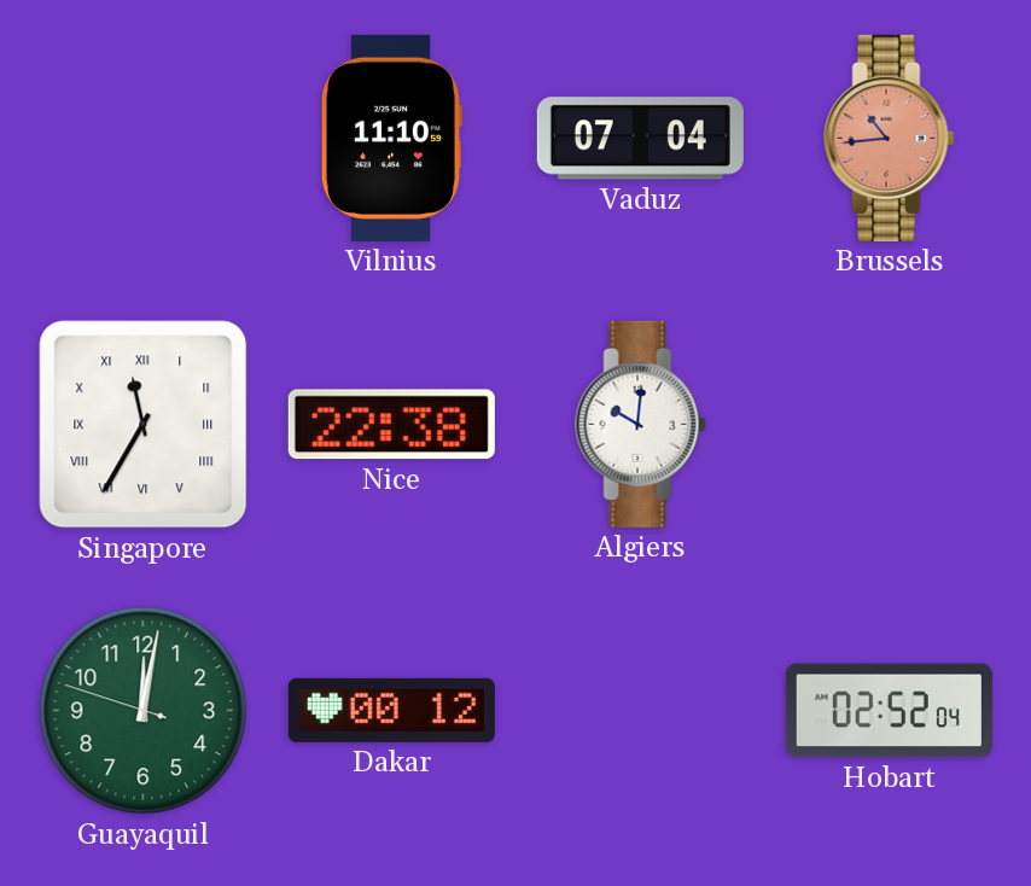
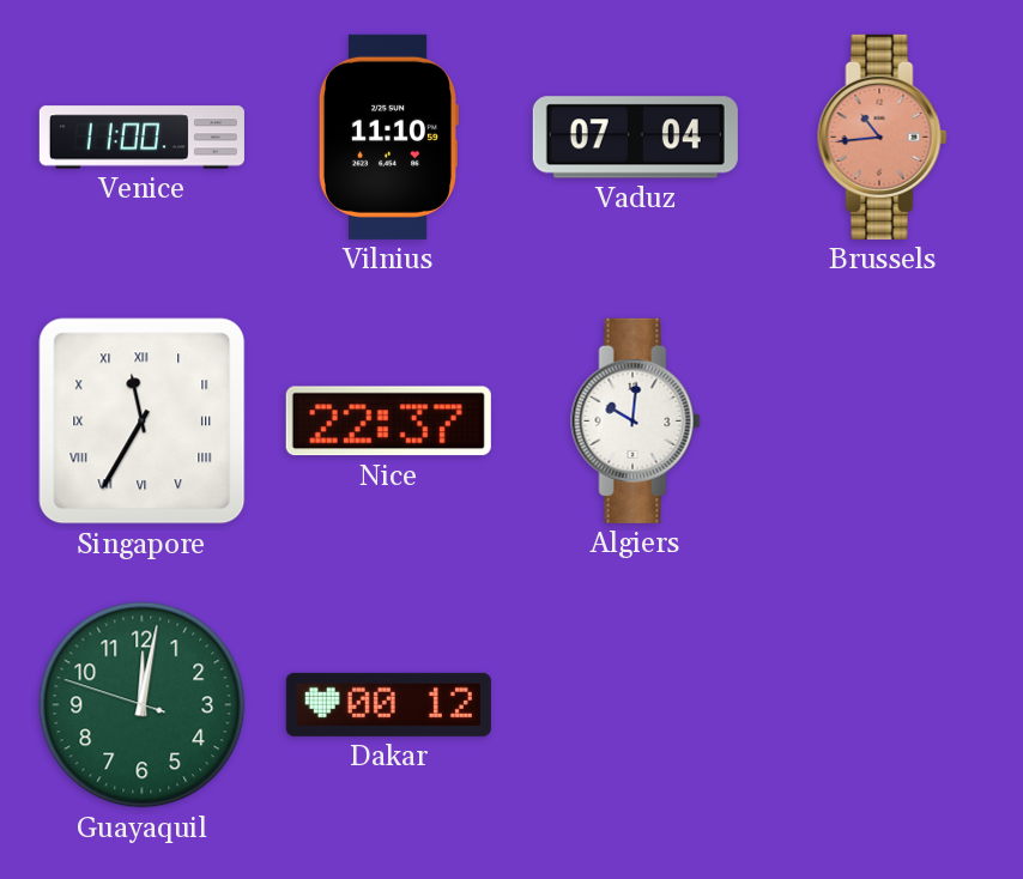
Venice: none -> 11:00
Nice: 22:38 -> 22:37
Hobart: 02:52 -> none
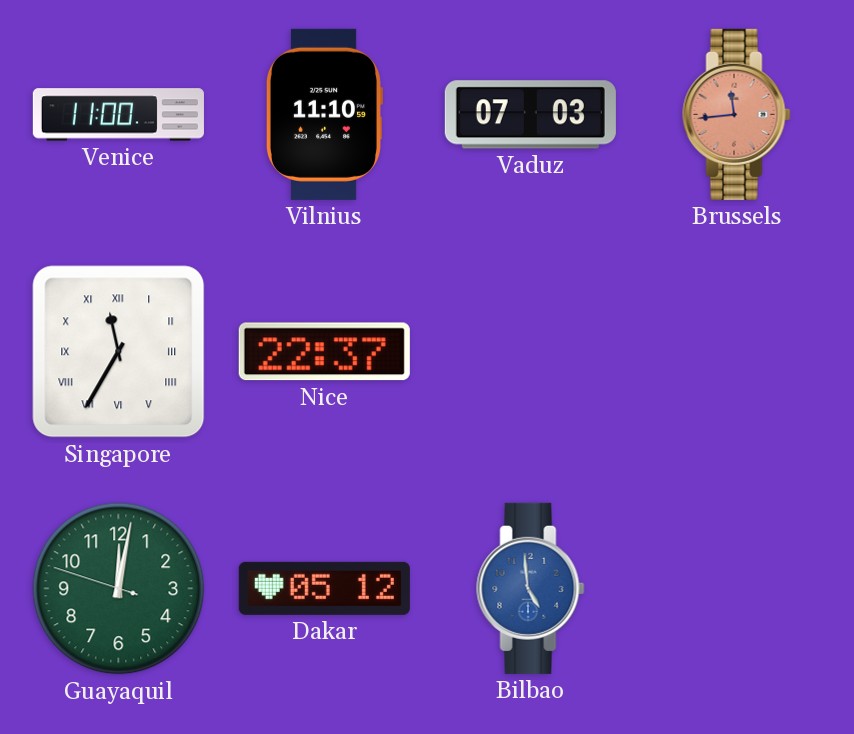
Vaduz: 07:04 -> 07:03
Brussels: 10:44 -> 11:44
Algiers: 10:01 -> none
Dakar: 00:12 -> 05:12
Bilbao: none -> 4:59
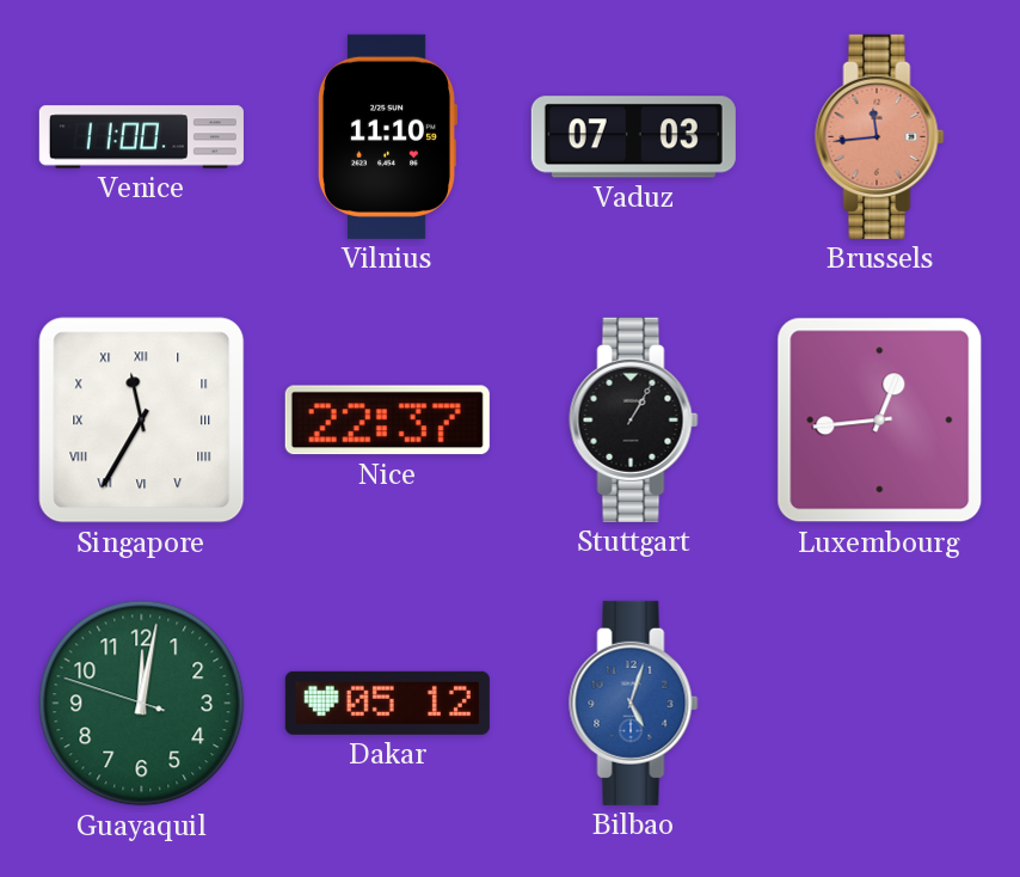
Stuttgart: none -> 1:05
Luxembourg: none -> 12:44
Bilbao: 4:59 -> 5:03
